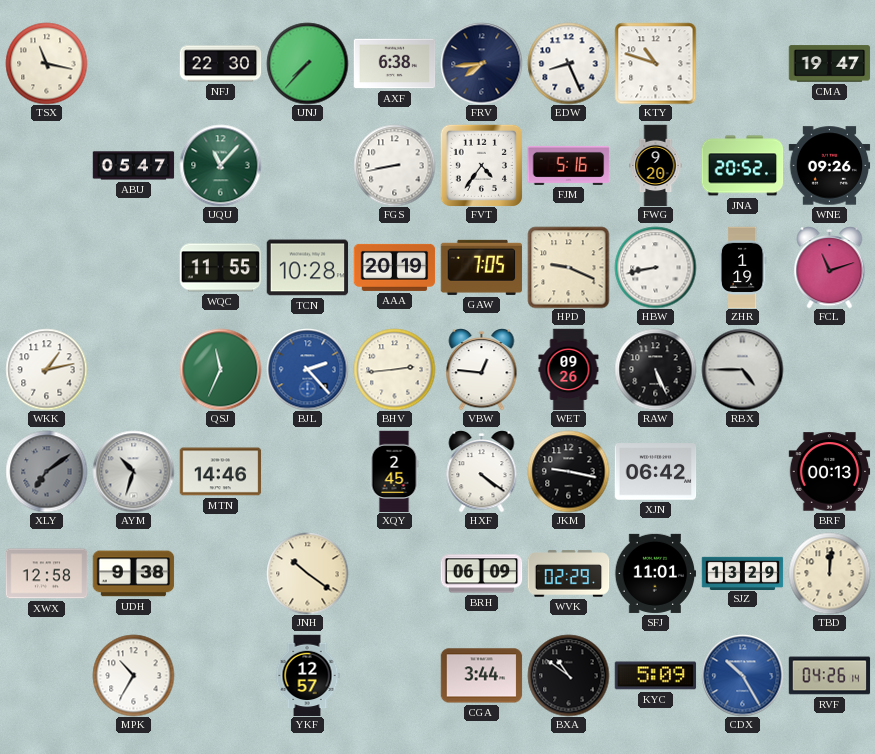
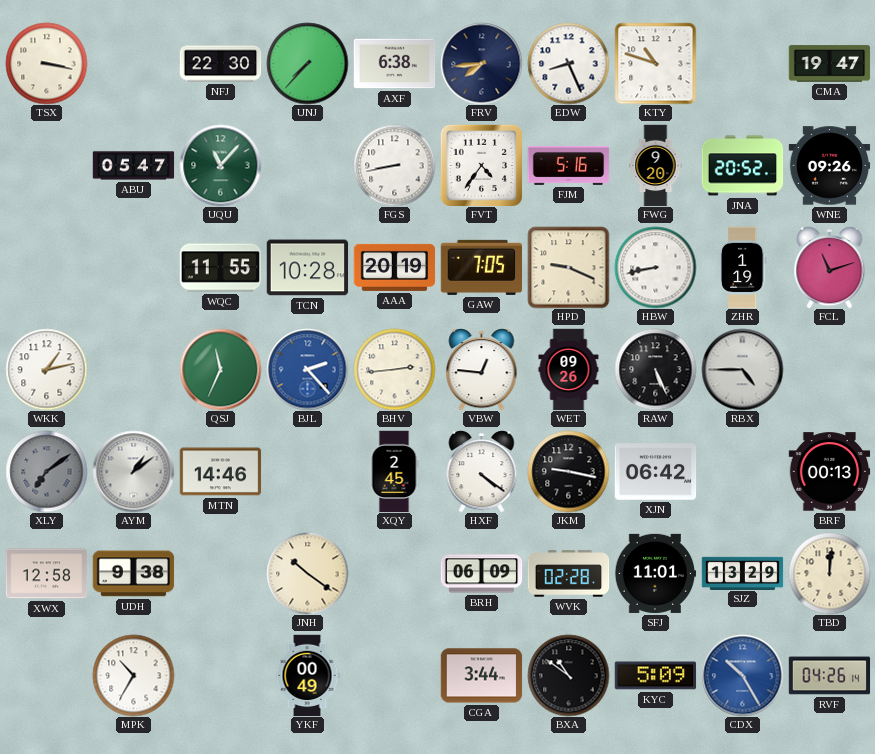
TSX: 11:17 -> 3:17
AYM: 10:33 -> 1:09
WVK: 02:29 -> 02:28
YKF: 12:57 -> 00:49
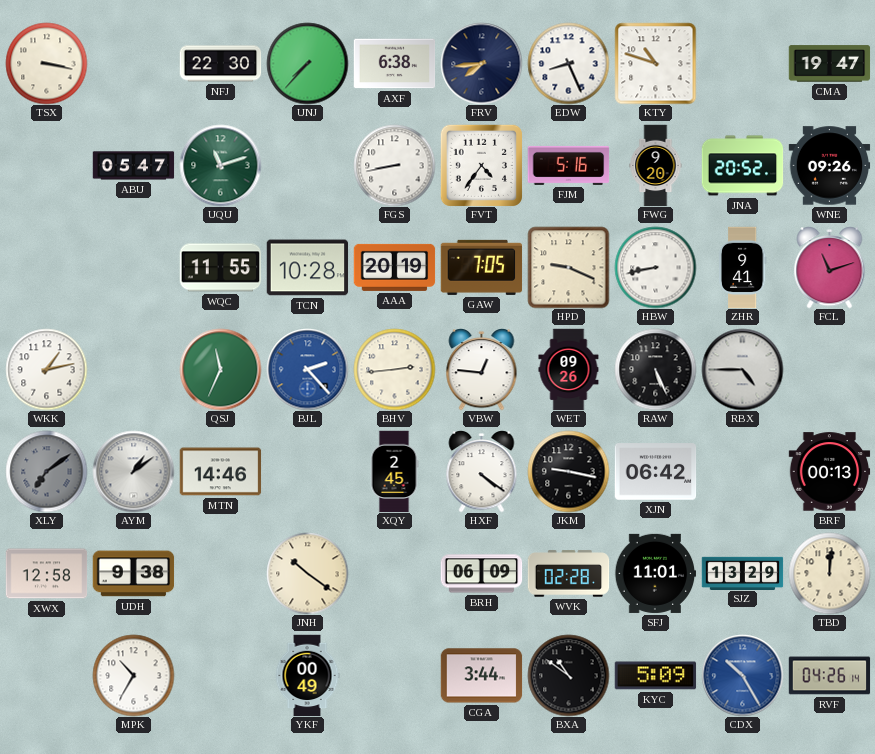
UQU: 11:07 -> 11:12
ZHR: 1:19 -> 9:41
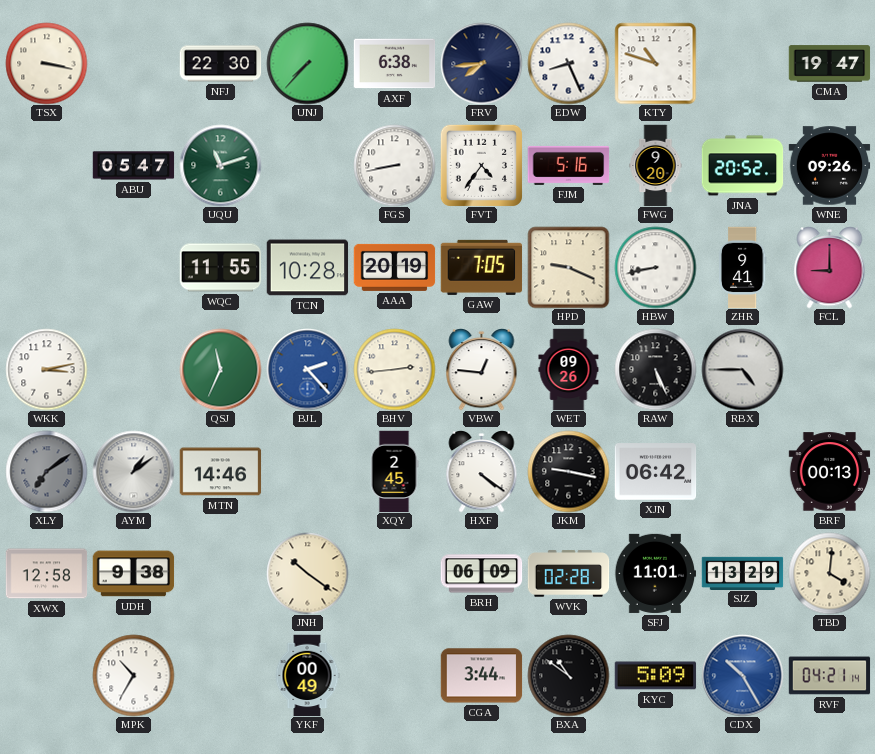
FCL: 11:12 -> 9:00
WKK: 1:13 -> 3:13
TBD: 12:01 -> 4:01
RVF: 04:26 -> 04:21
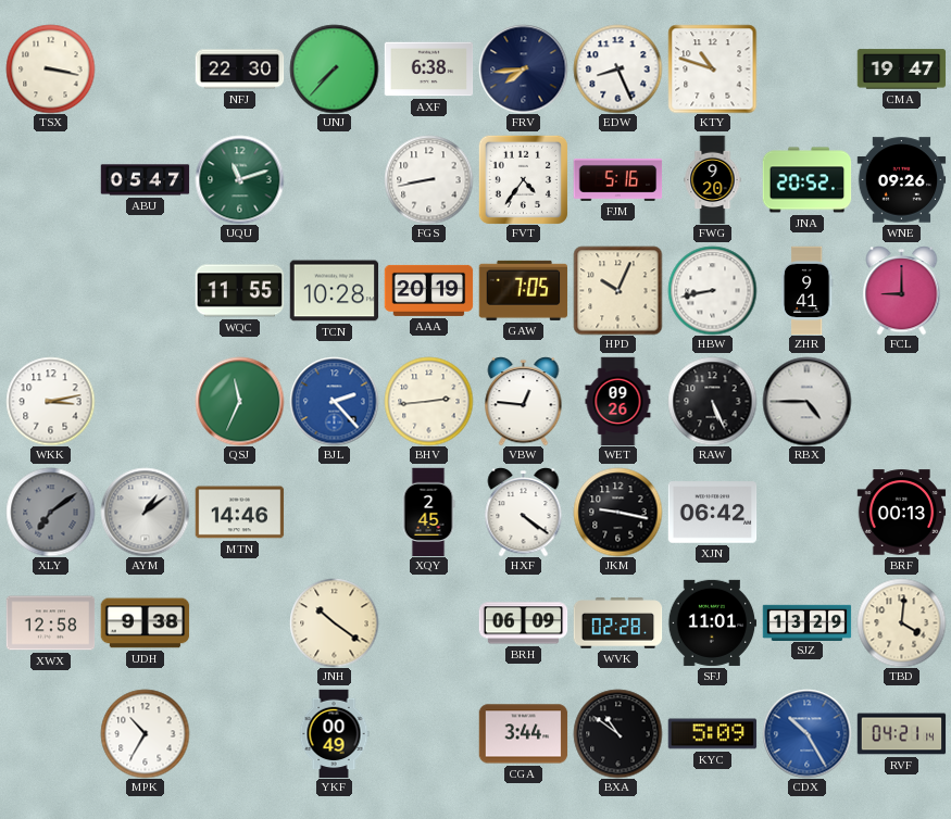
HPD: 9:19 -> 10:04
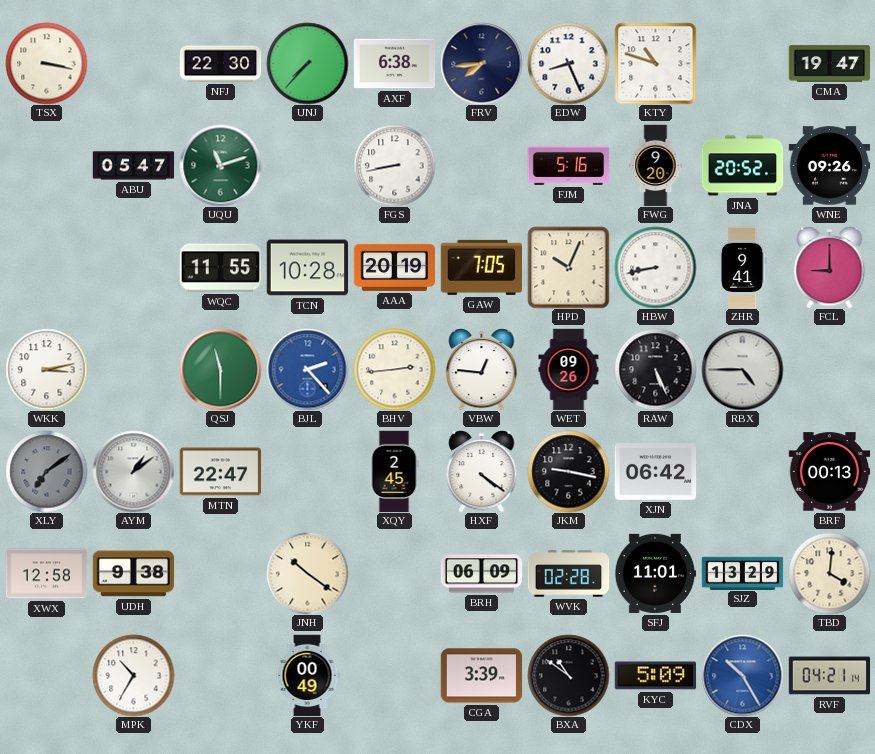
FVT: 4:36 -> none
QSJ: 11:34 -> 11:30
MTN: 14:46 -> 22:47
CGA: 3:44 -> 3:39
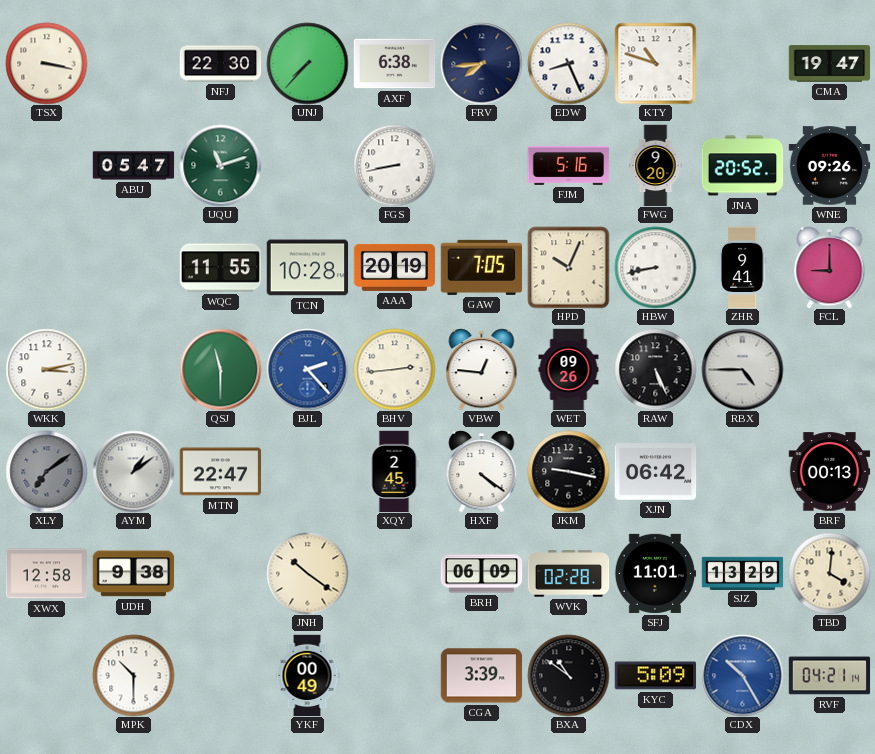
MPK: 10:35 -> 10:30
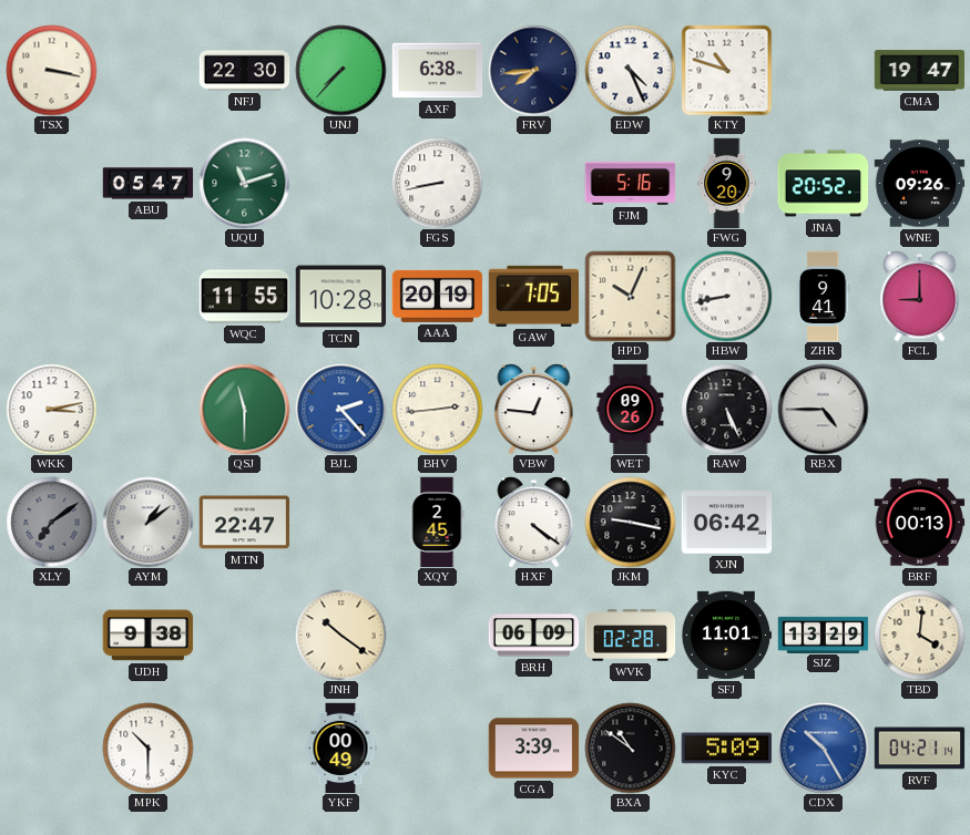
EDW: 8:26 -> 4:26
XWX: 12:58 -> none
